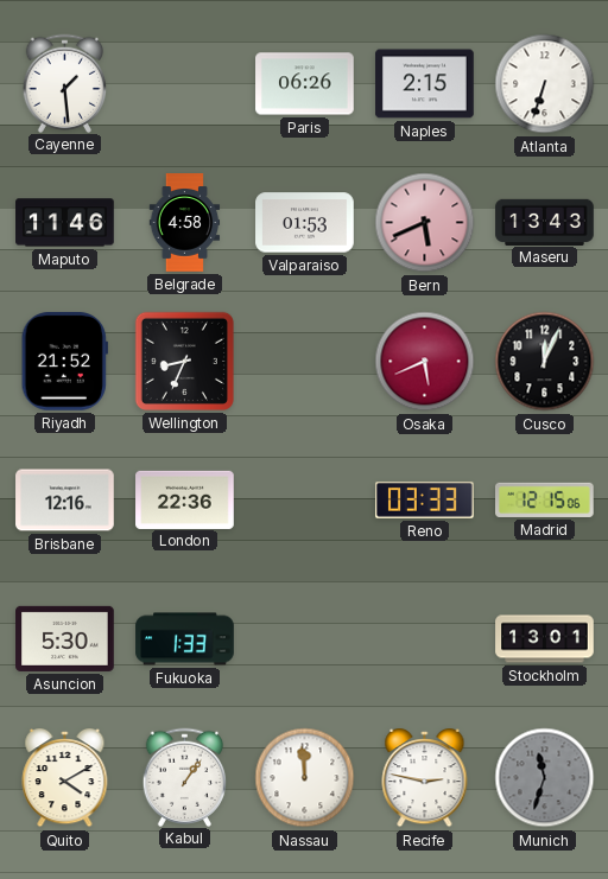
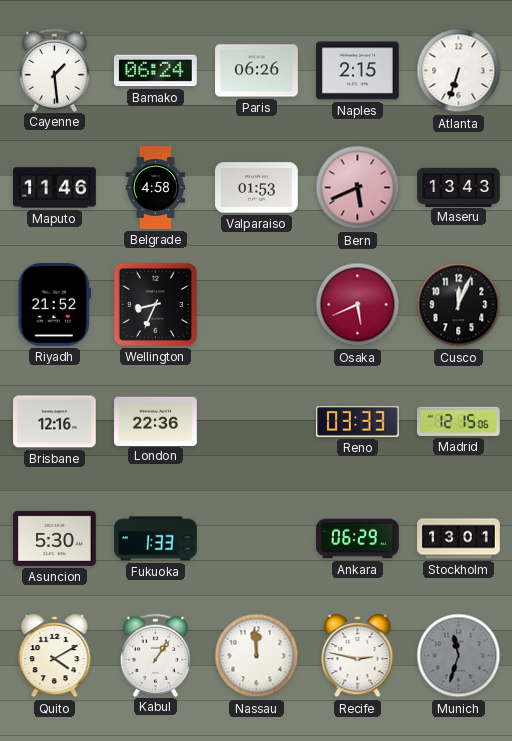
Bamako: none -> 06:24
Ankara: none -> 06:29
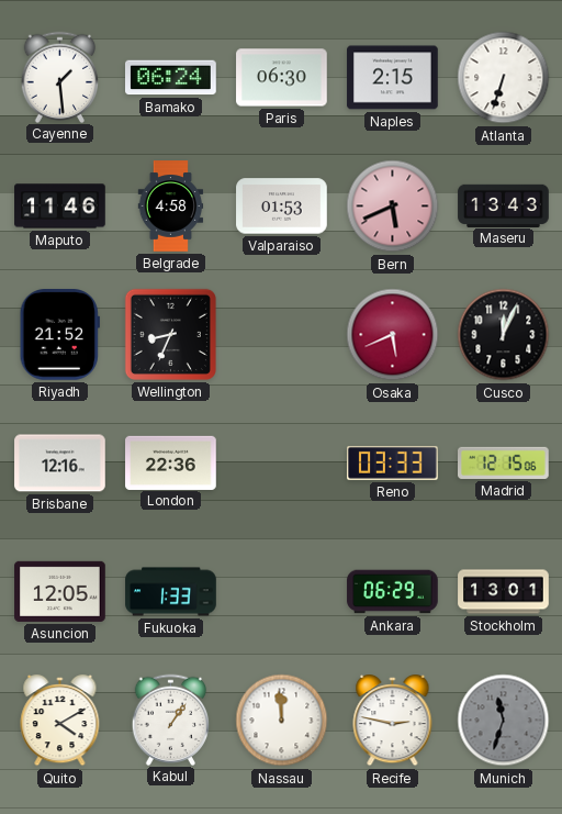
Paris: 06:26 -> 06:30
Asuncion: 5:30 -> 12:05
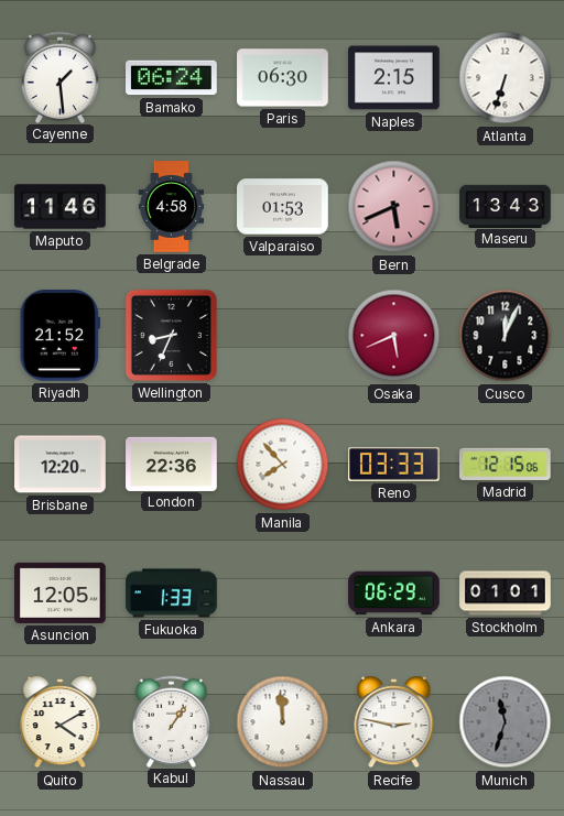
Brisbane: 12:16 -> 12:20
Manila: none -> 7:53
Stockholm: 13:01 -> 01:01
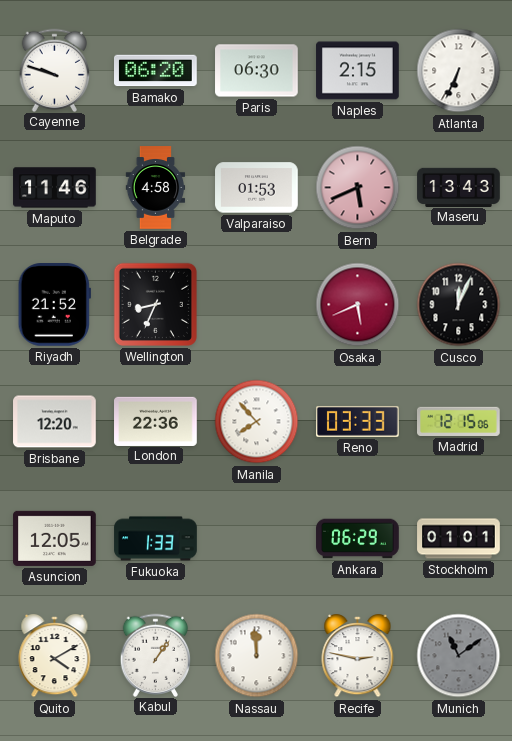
Cayenne: 1:29 -> 9:48
Bamako: 06:24 -> 06:20
Atlanta: 6:33 -> 6:34
Munich: 11:33 -> 11:09
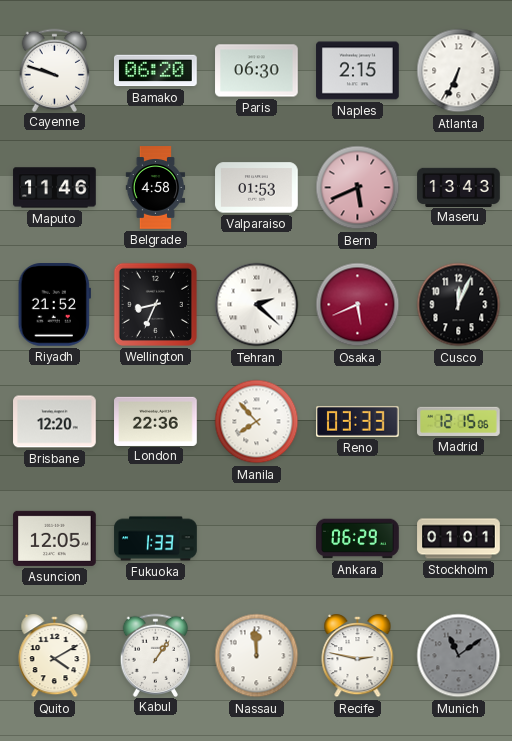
Tehran: none -> 2:22
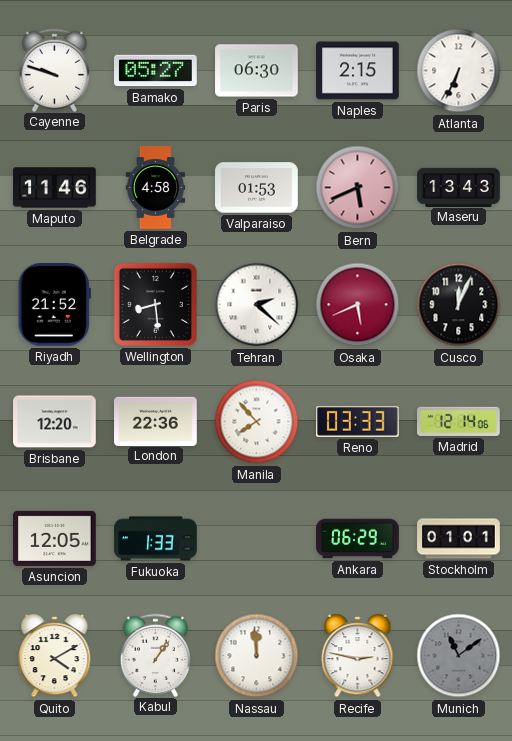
Bamako: 06:20 -> 05:27
Wellington: 8:34 -> 8:29
Madrid: 12:15 -> 12:14
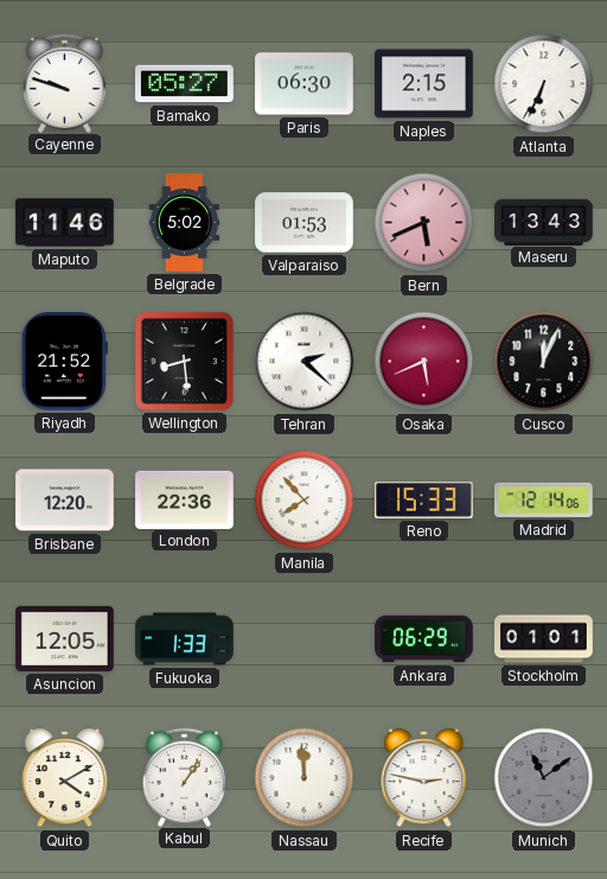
Belgrade: 4:58 -> 5:02
Reno: 03:33 -> 15:33
